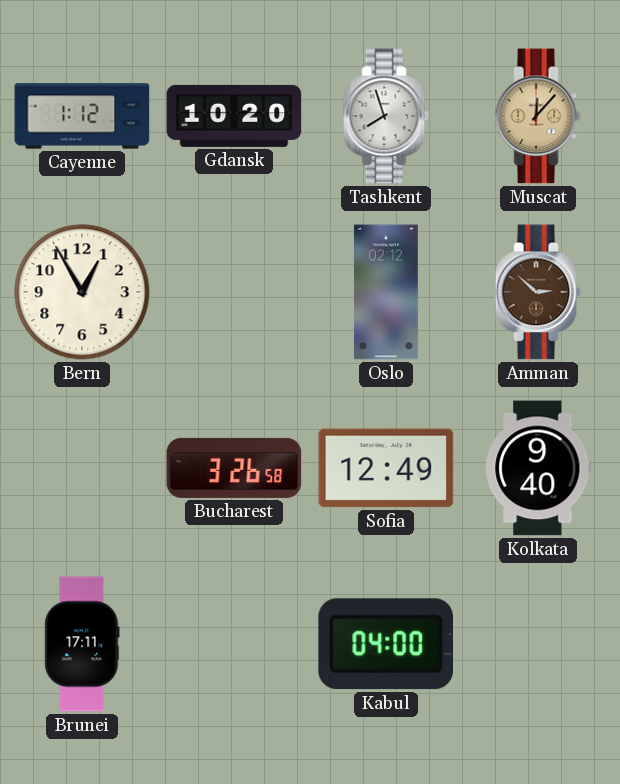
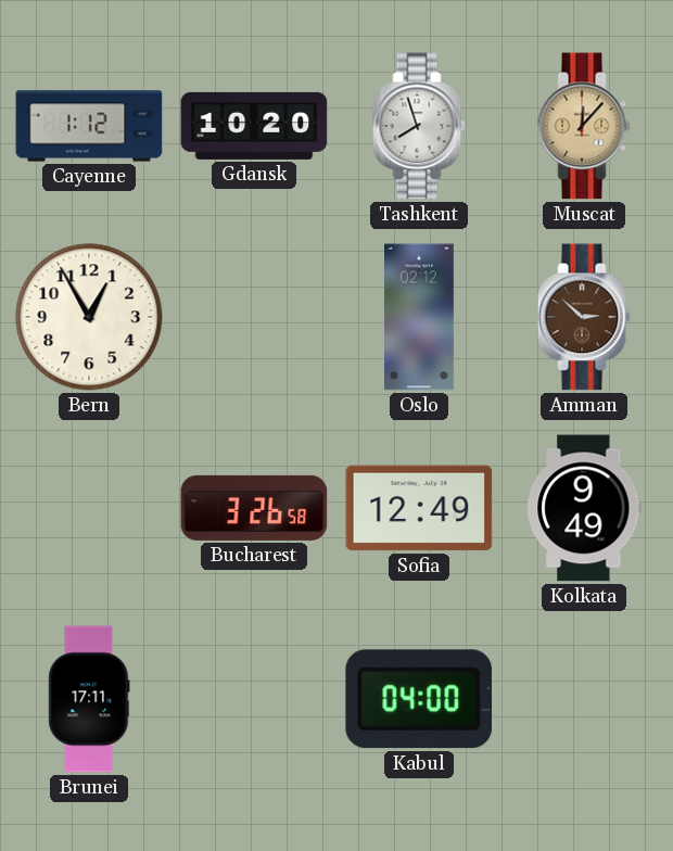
Kolkata: 9:40 -> 9:49
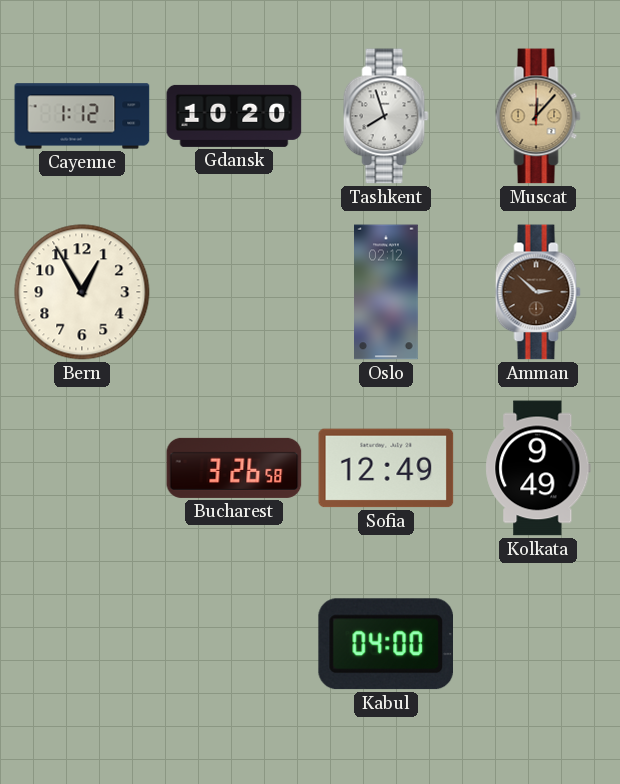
Brunei: 17:11 -> none
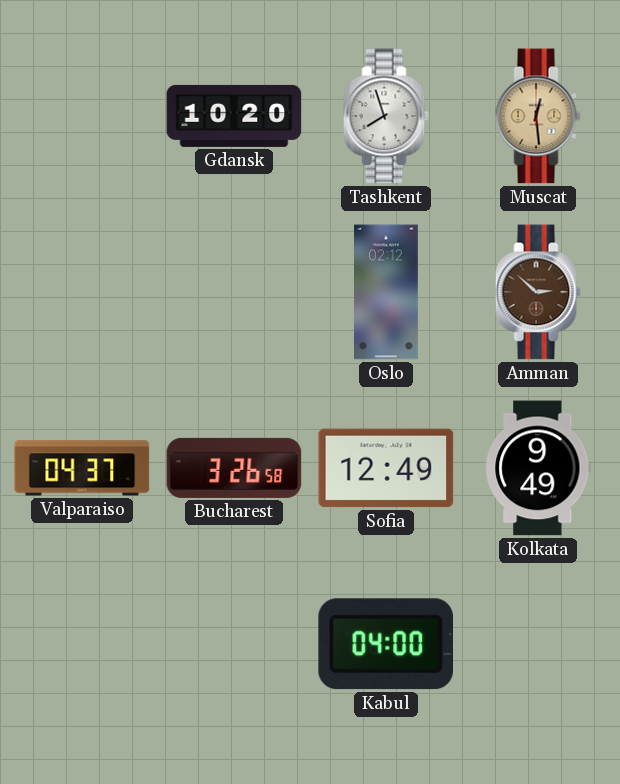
Cayenne: 1:12 -> none
Muscat: 12:07 -> 12:29
Bern: 12:55 -> none
Valparaiso: none -> 04:37
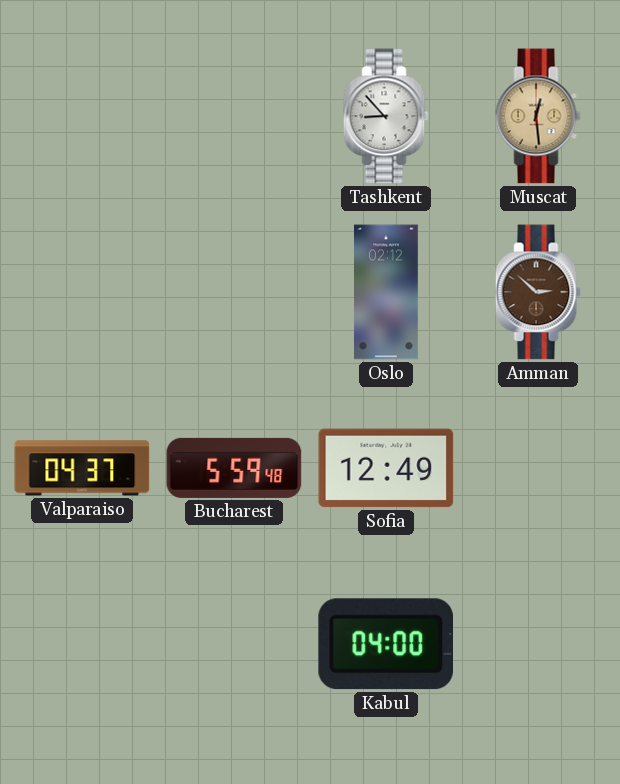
Gdansk: 10:20 -> none
Tashkent: 7:57 -> 8:53
Bucharest: 3:26 -> 5:59
Kolkata: 9:49 -> none
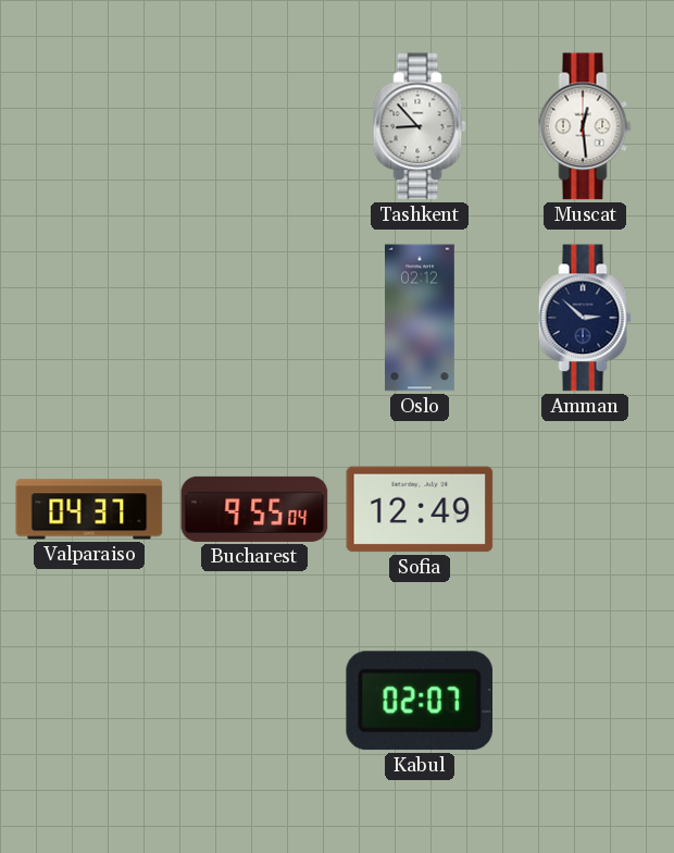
Muscat dial: champagne -> white
Amman dial: brown -> navy
Bucharest: 5:59 -> 9:55
Kabul: 04:00 -> 02:07
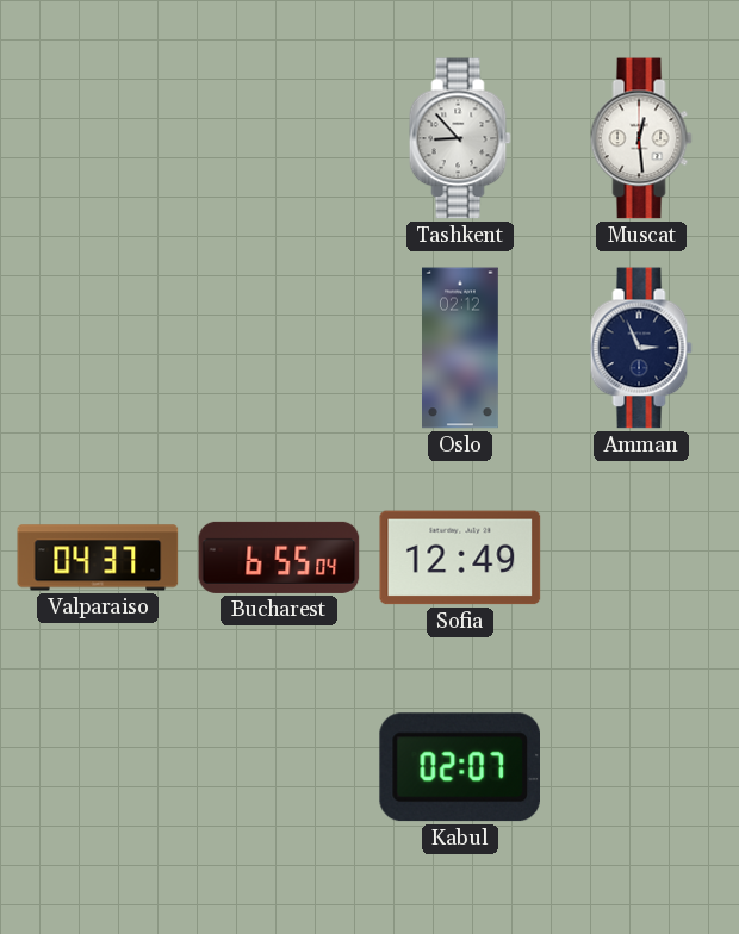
Amman: 2:52 -> 2:56
Bucharest: 9:55 -> 6:55
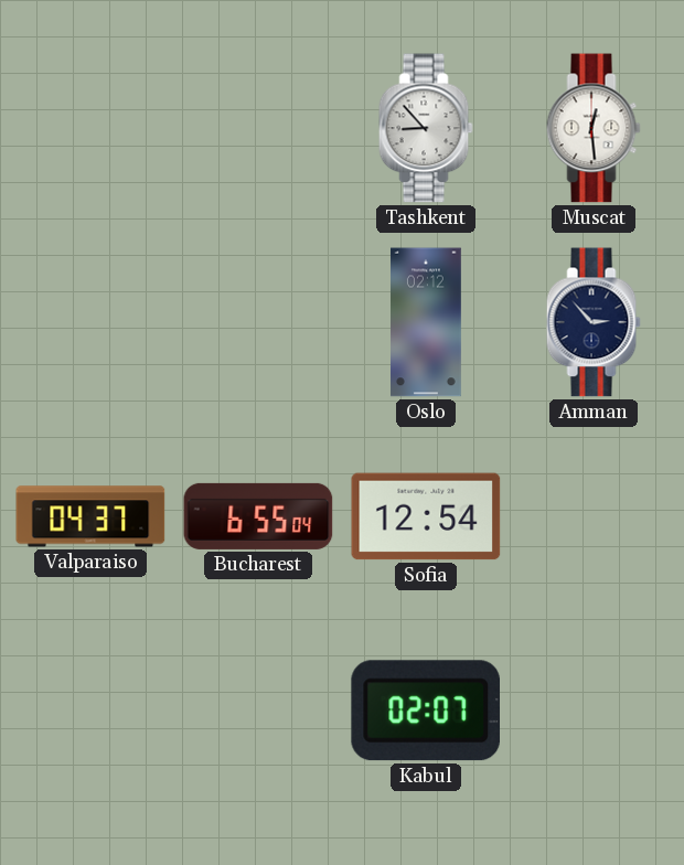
Amman: 2:56 -> 2:53
Sofia: 12:49 -> 12:54
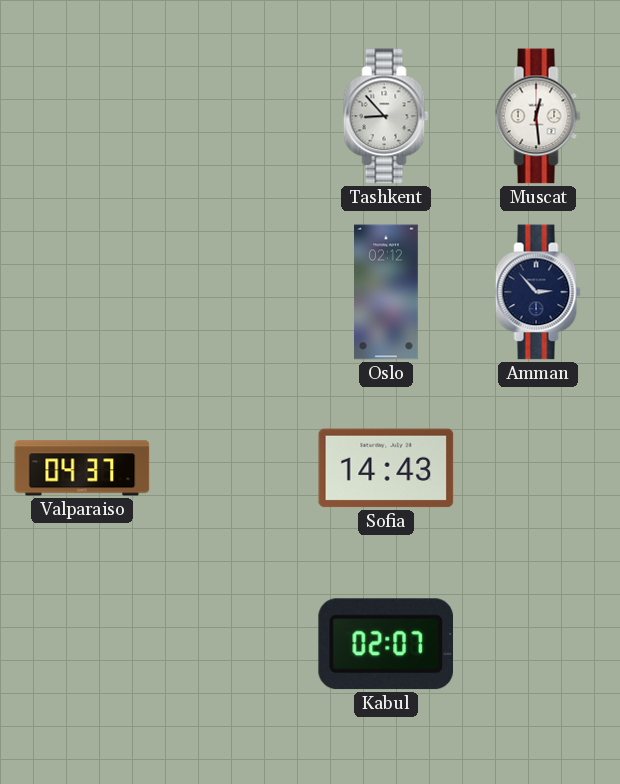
Bucharest: 6:55 -> none
Sofia: 12:54 -> 14:43
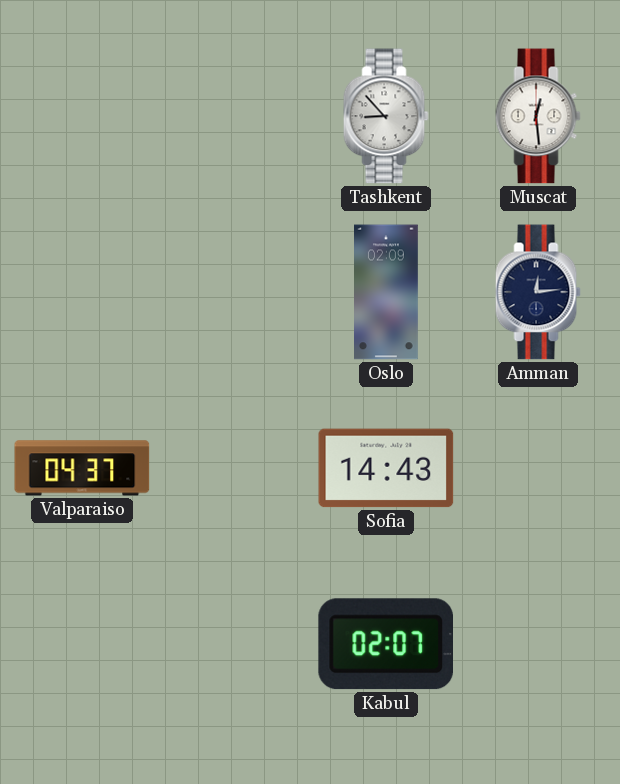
Oslo: 02:12 -> 02:09
Amman: 2:53 -> 12:14
